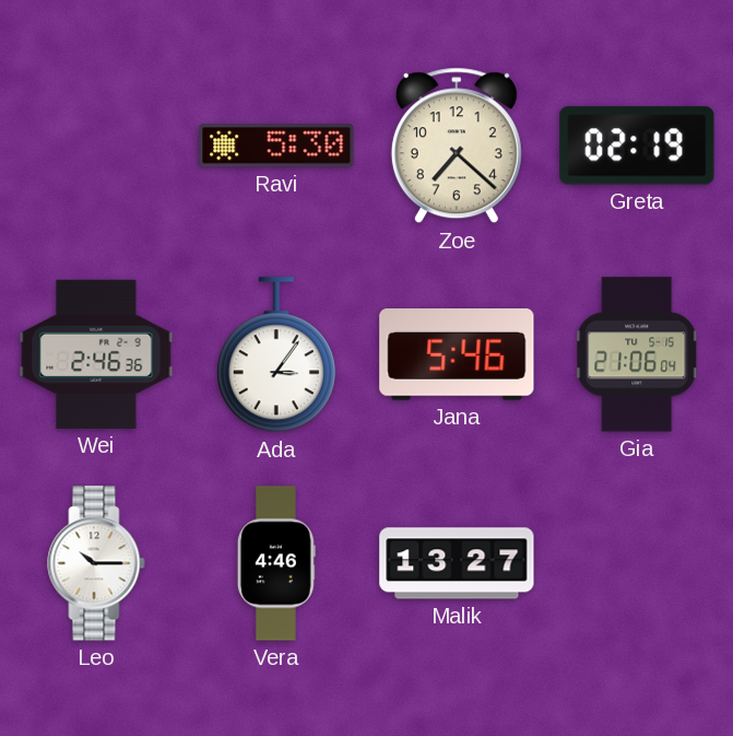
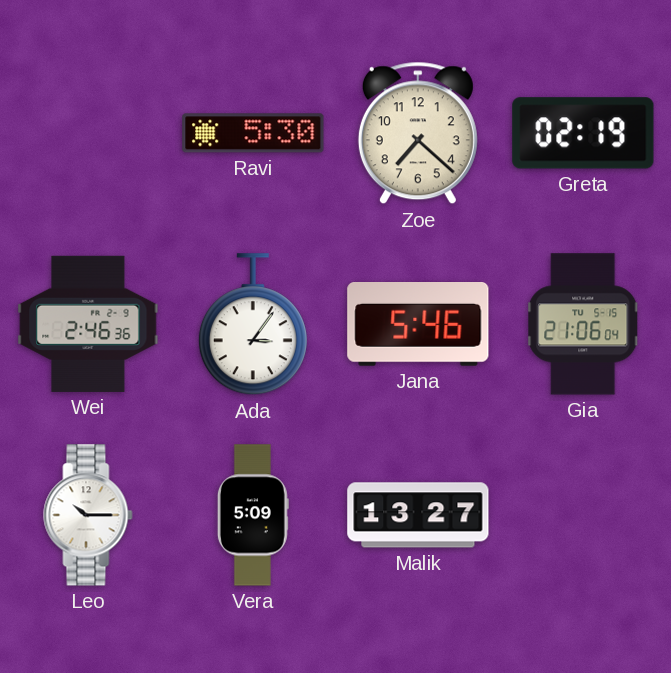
Vera: 4:46 -> 5:09
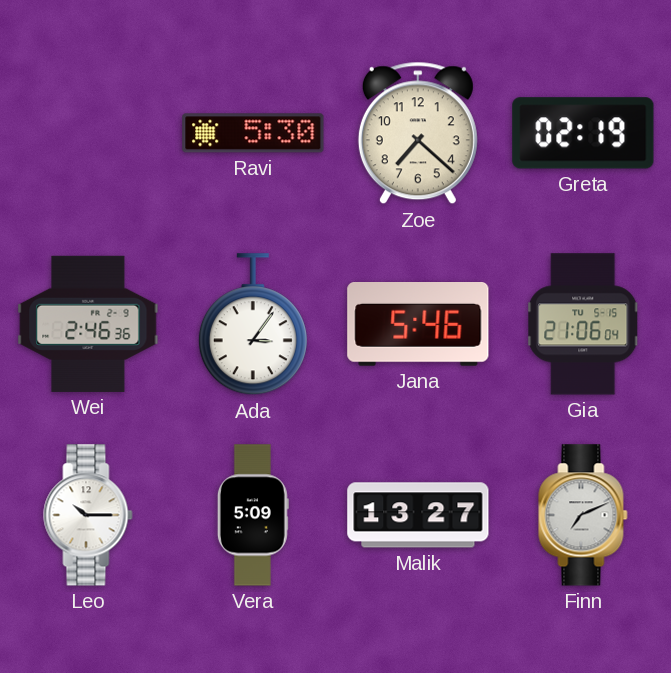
Finn: none -> 7:11
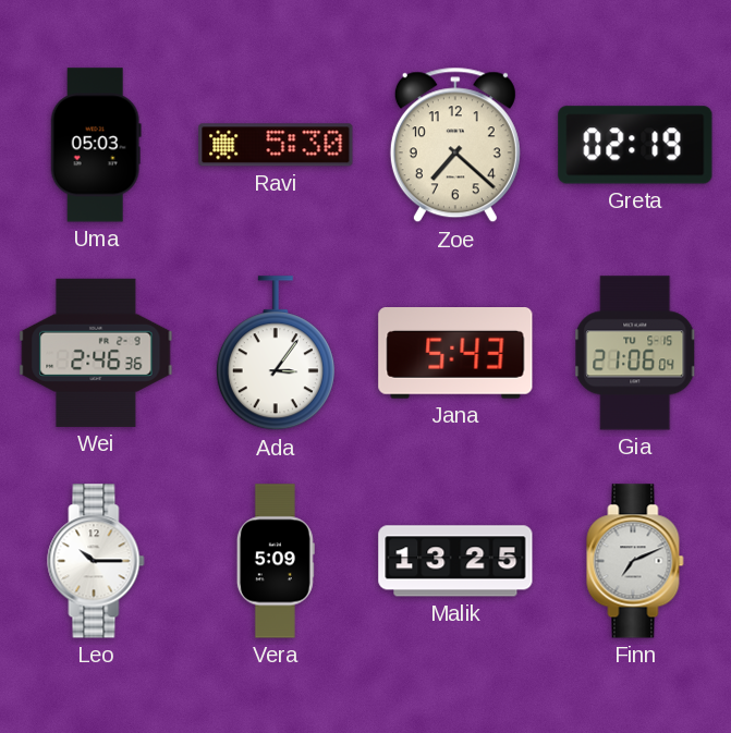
Uma: none -> 05:03
Jana: 5:46 -> 5:43
Malik: 13:27 -> 13:25
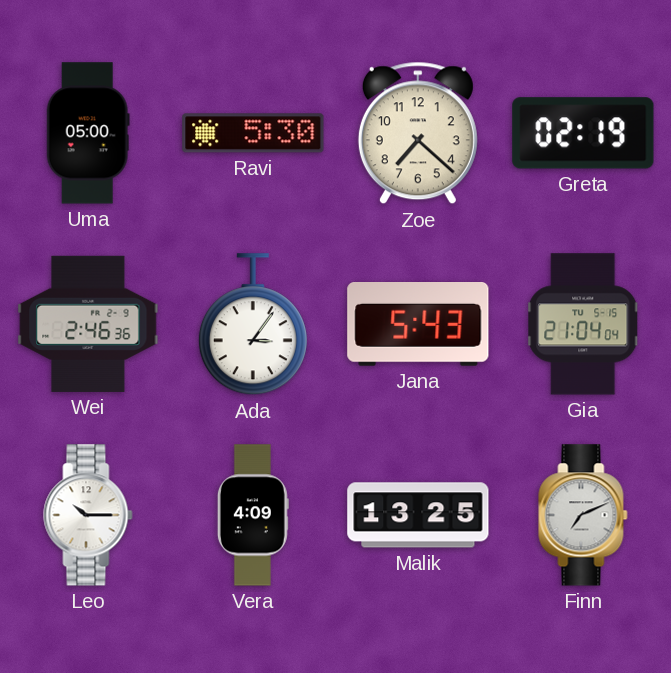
Uma: 05:03 -> 05:00
Gia: 21:06 -> 21:04
Vera: 5:09 -> 4:09
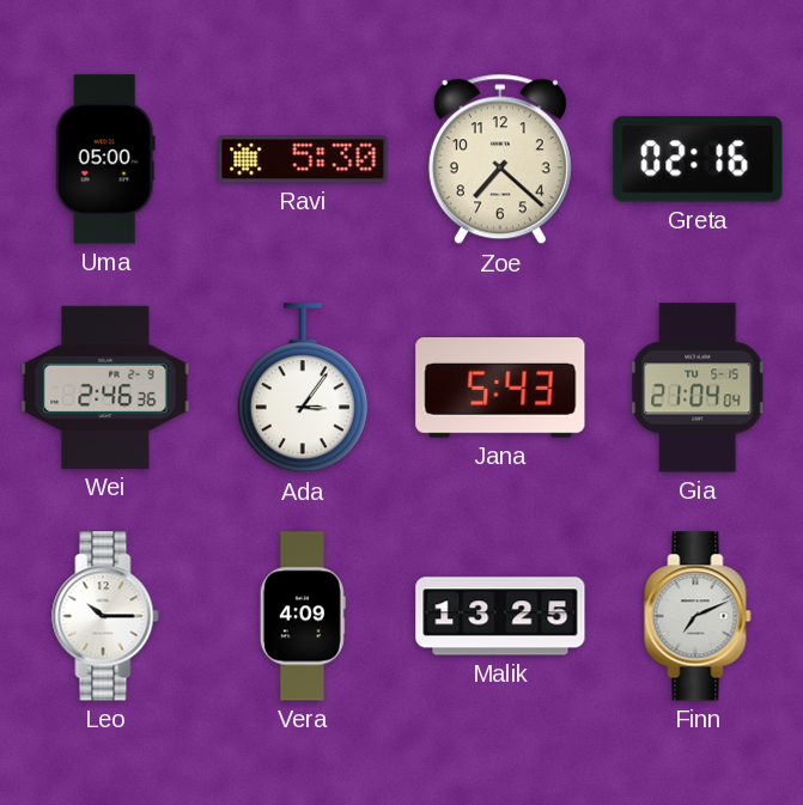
Greta: 02:19 -> 02:16
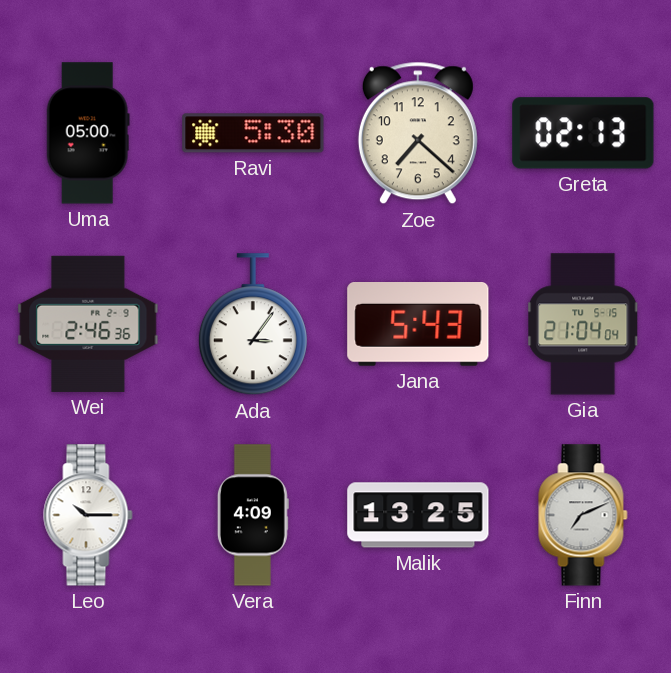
Greta: 02:16 -> 02:13
